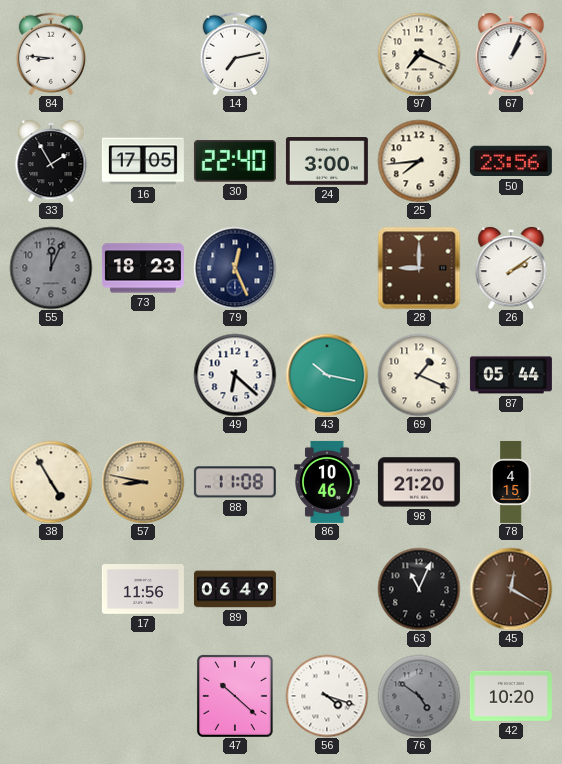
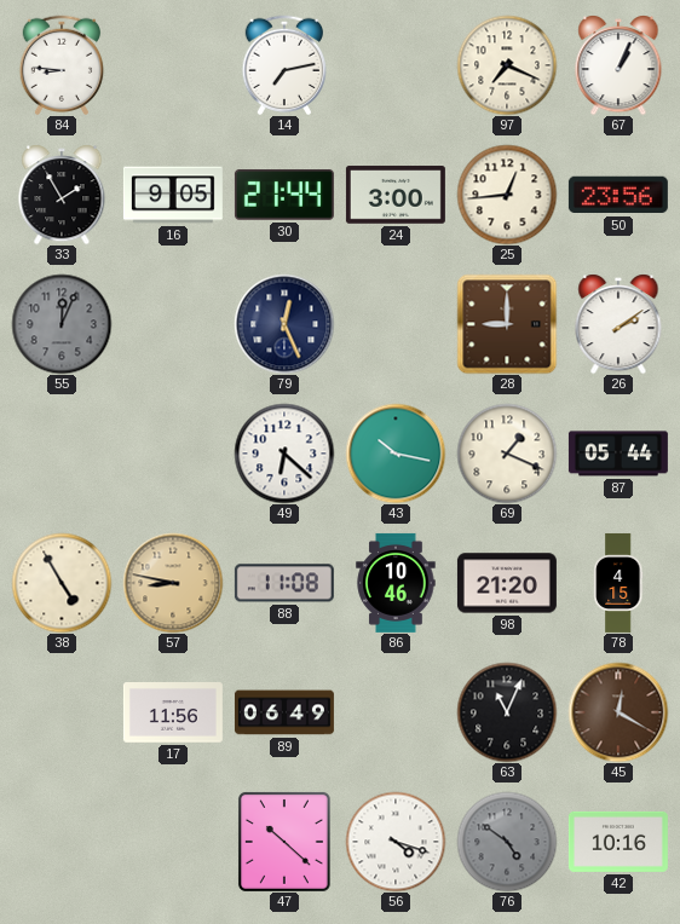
16: 17:05 -> 9:05
30: 22:40 -> 21:44
25: 7:44 -> 12:44
73: 18:23 -> none
42: 10:20 -> 10:16
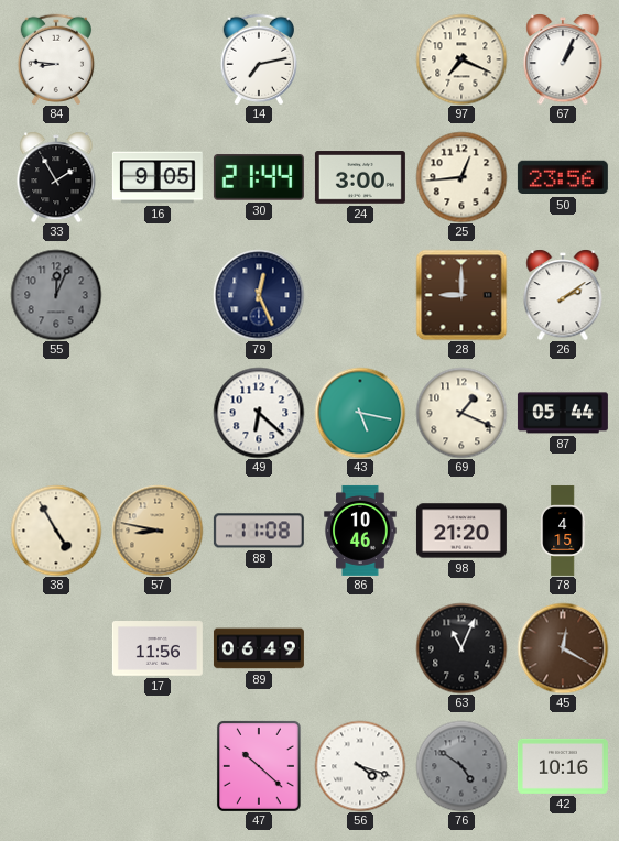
43: 10:17 -> 5:17
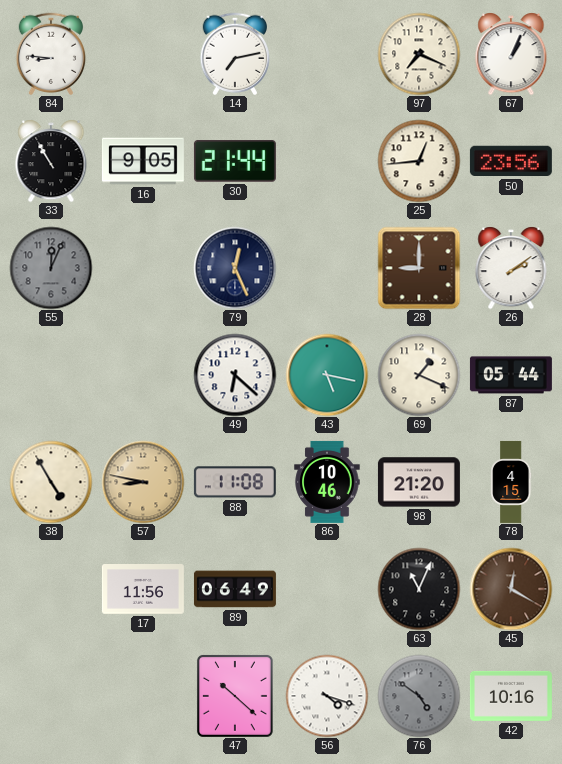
33: 1:55 -> 10:55
24: 3:00 -> none
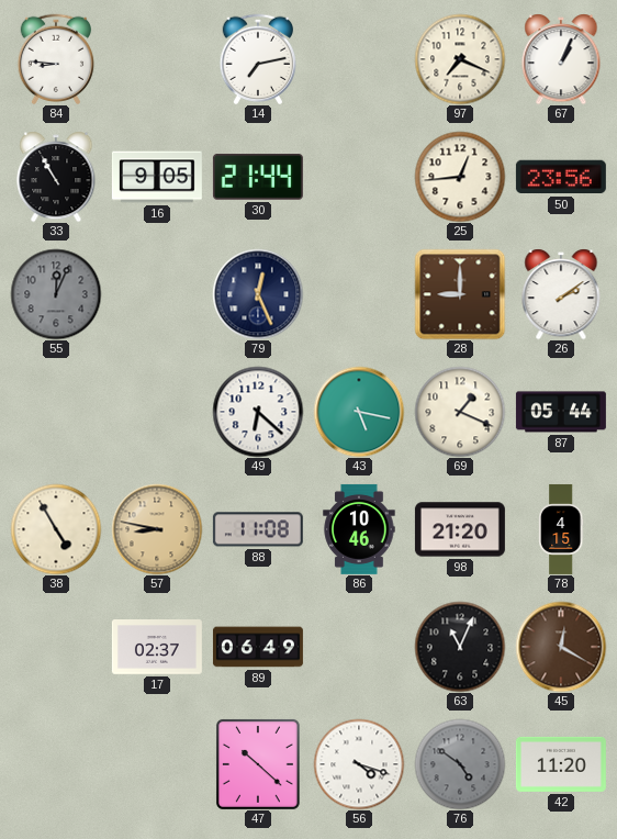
17: 11:56 -> 02:37
42: 10:16 -> 11:20
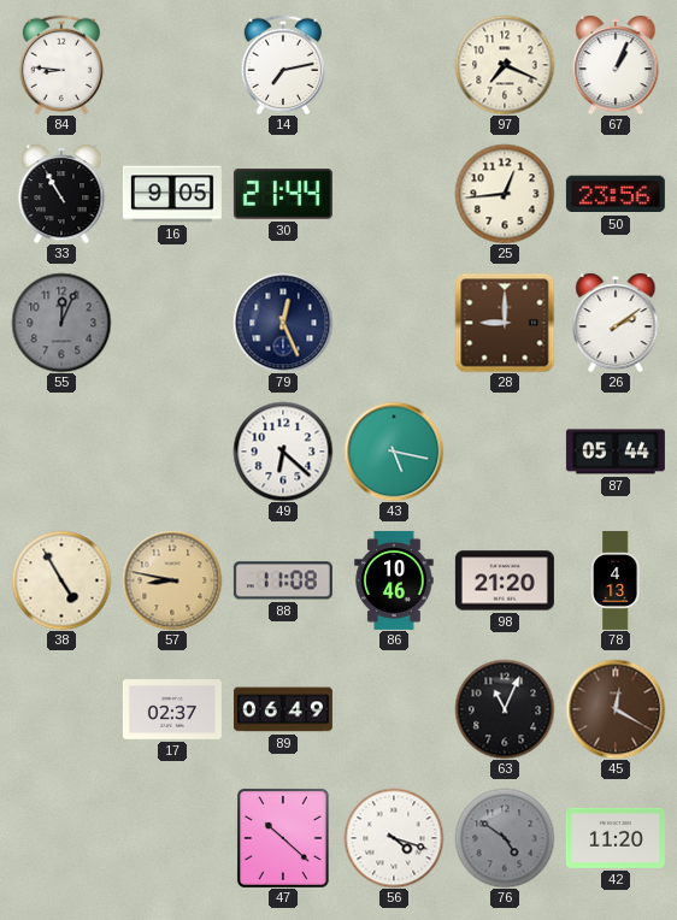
69: 1:19 -> none
78: 4:15 -> 4:13
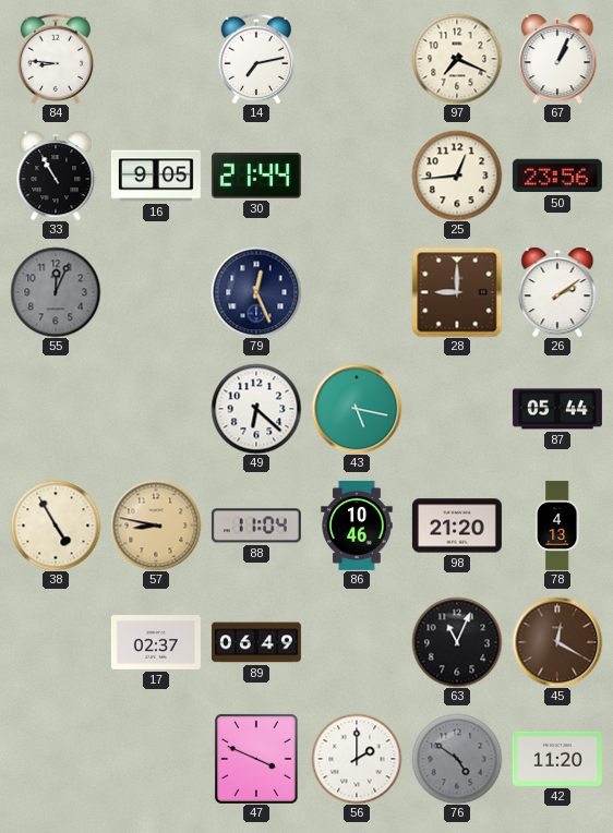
88: 11:08 -> 11:04
47: 10:22 -> 3:49
56: 4:18 -> 2:00
